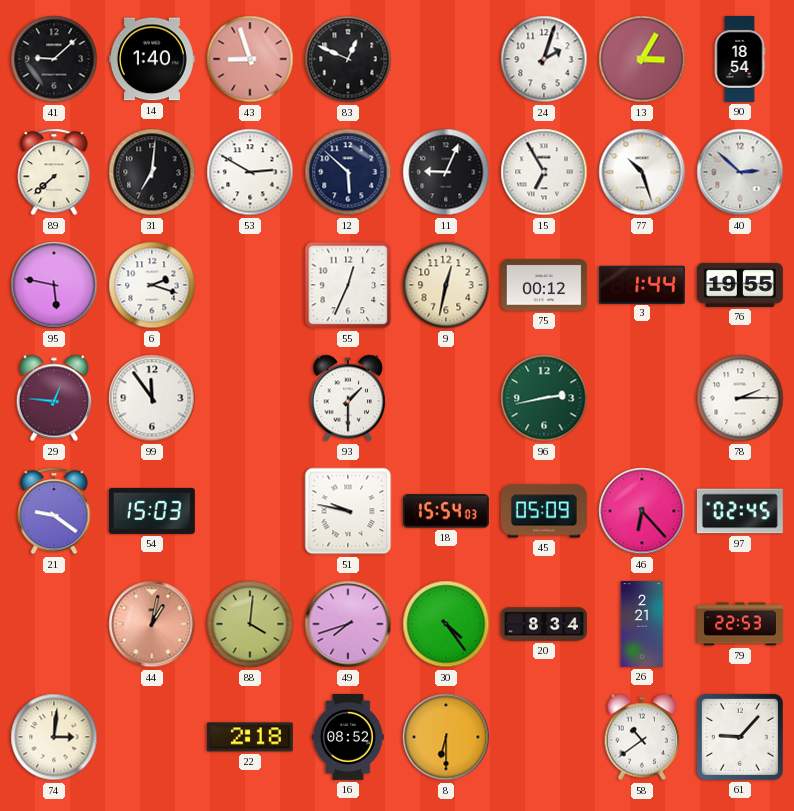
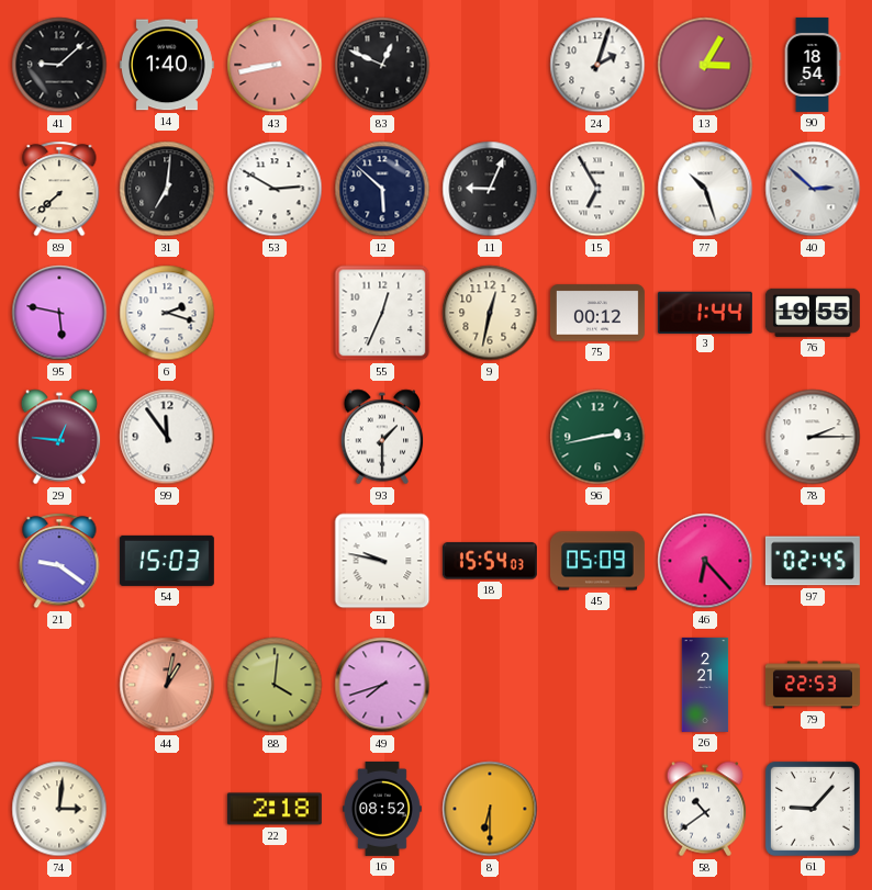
43: 8:57 -> 8:43
30: 4:24 -> none
20: 8:34 -> none
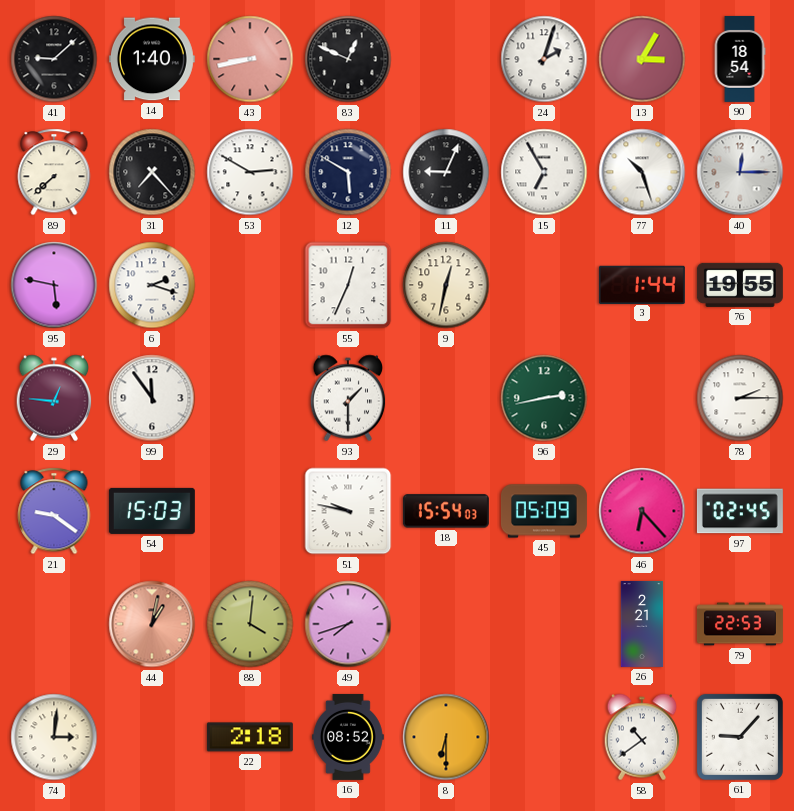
31: 7:01 -> 7:23
12: 5:52 -> 5:50
40: 2:52 -> 12:15
75: 00:12 -> none
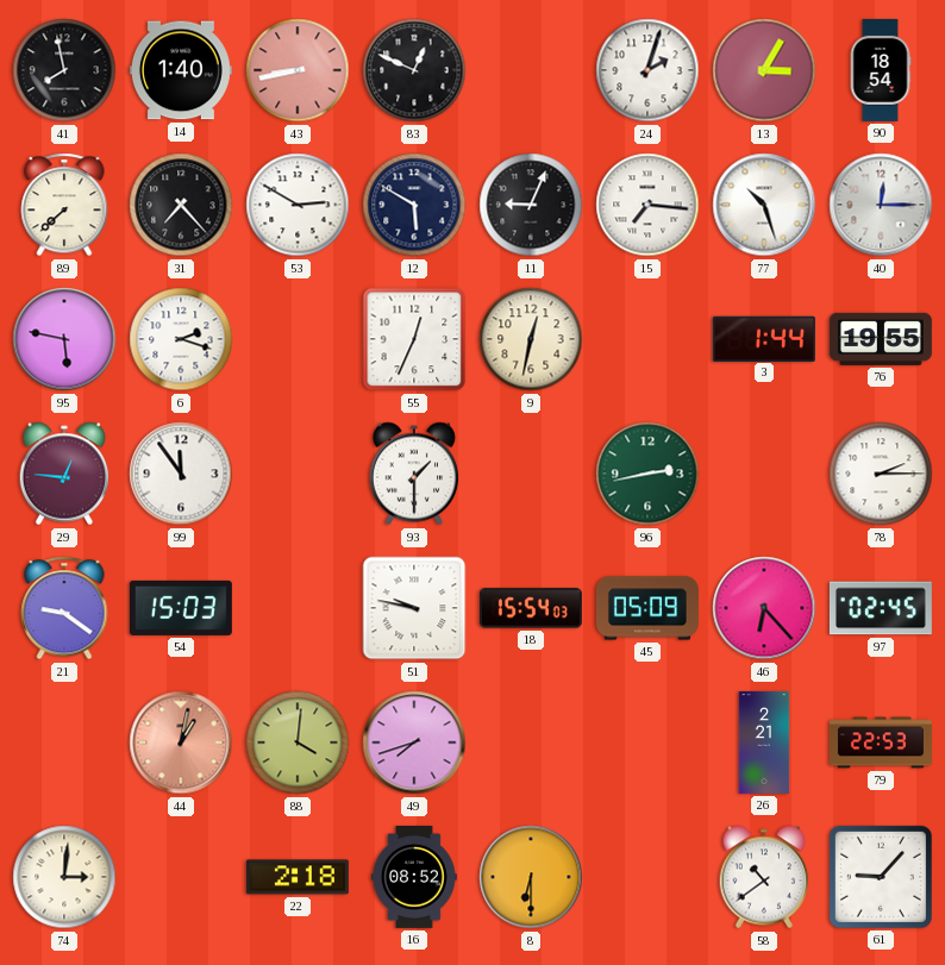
41: 9:08 -> 7:58
15: 6:55 -> 7:16
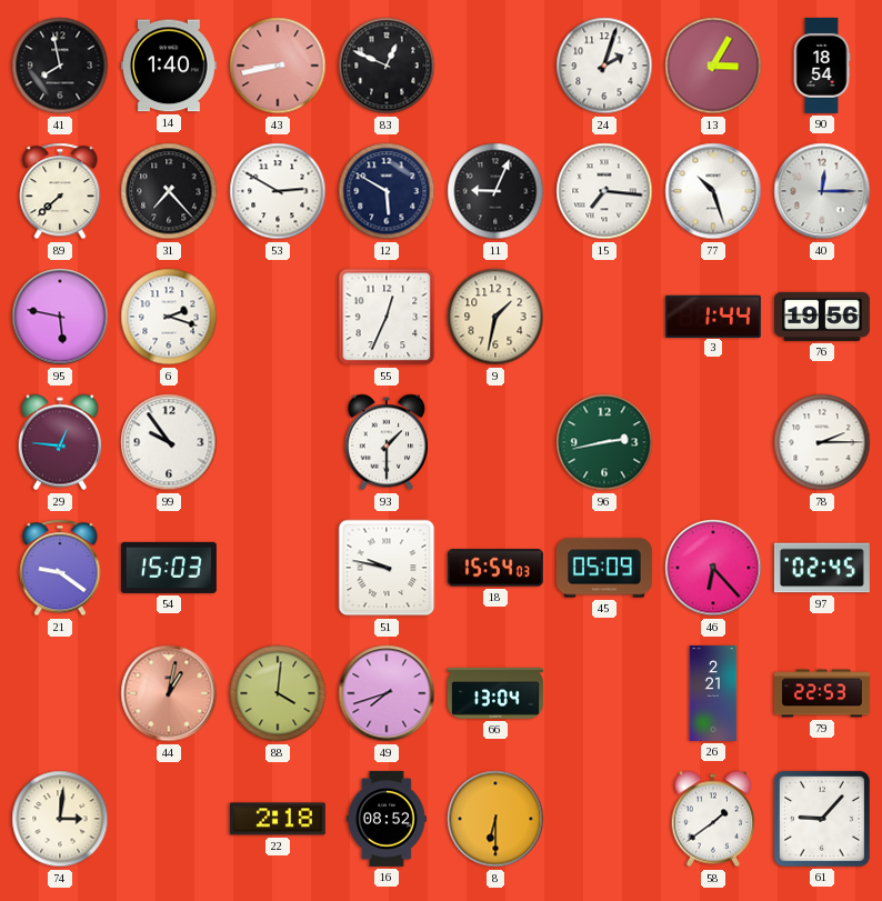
9: 12:32 -> 1:32
76: 19:55 -> 19:56
99: 11:54 -> 9:54
66: none -> 13:04
58: 10:39 -> 1:39
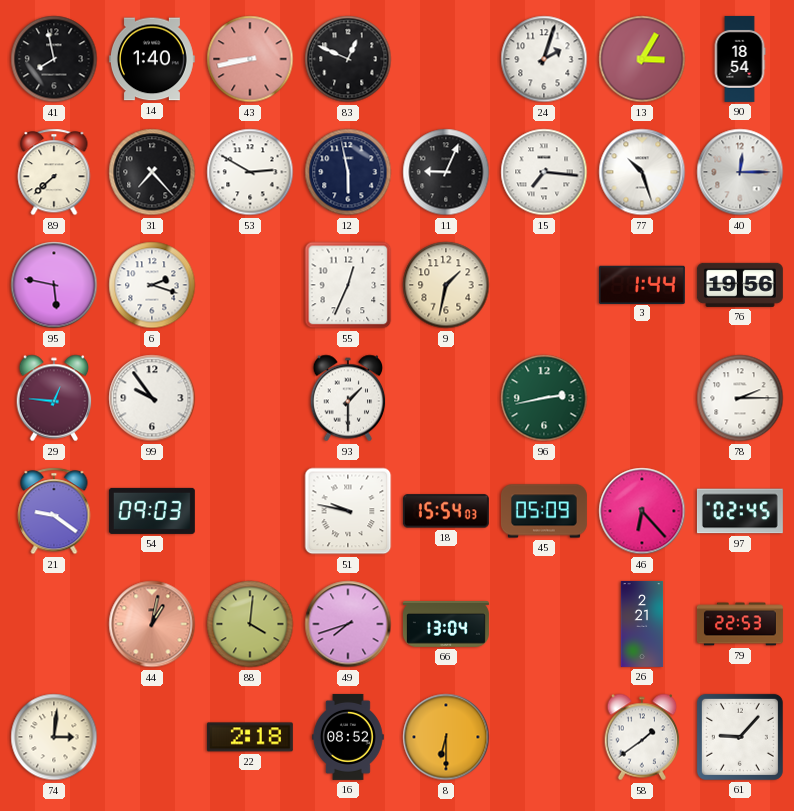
12: 5:50 -> 5:58
54: 15:03 -> 09:03
